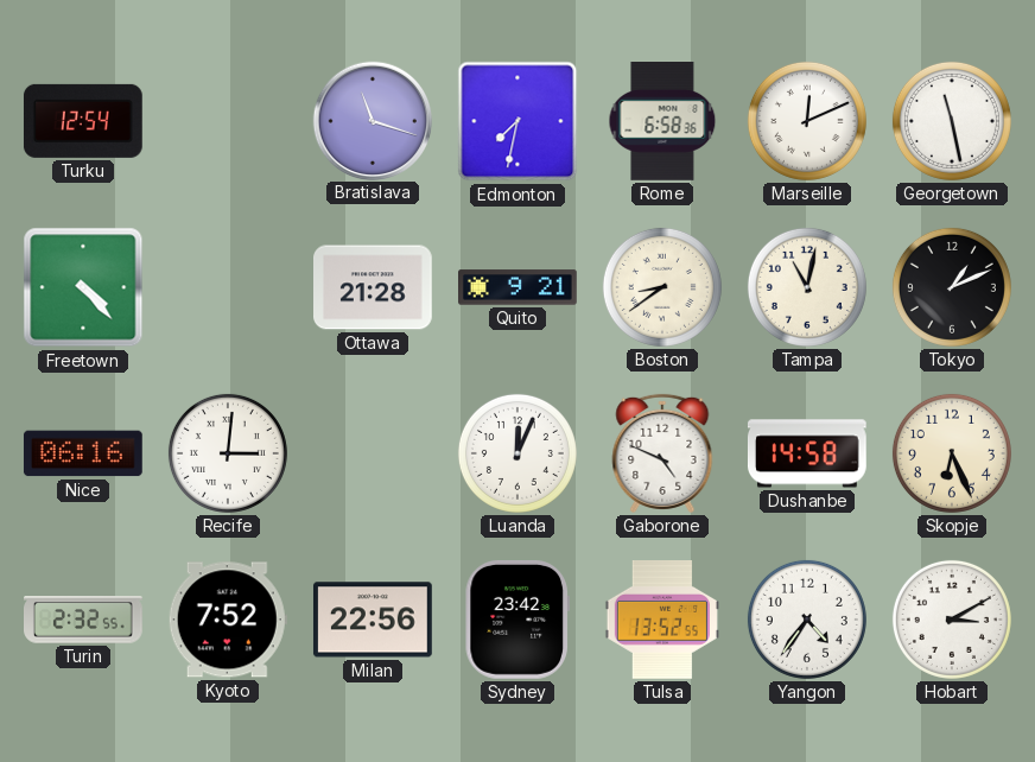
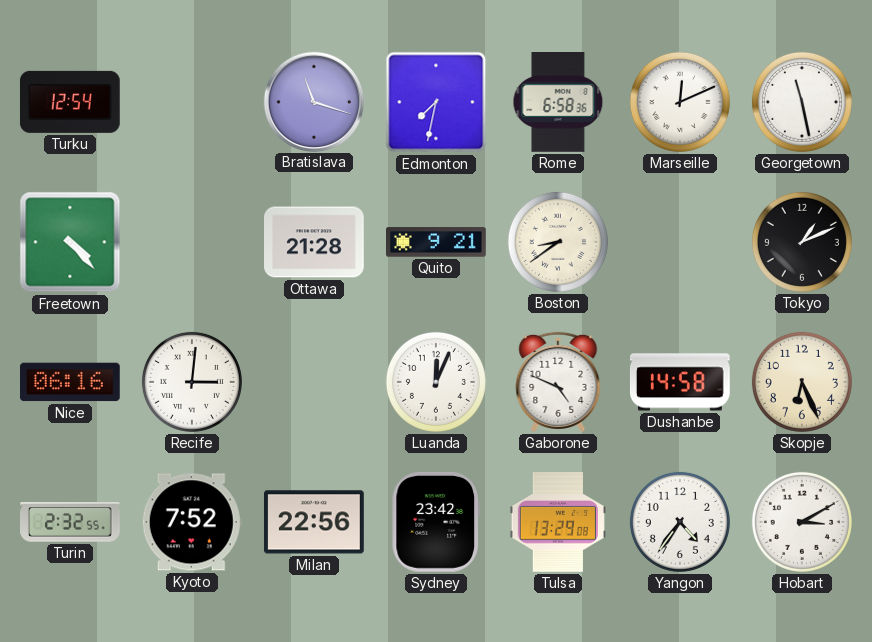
Tampa: 11:02 -> none
Tulsa: 13:52 -> 13:29
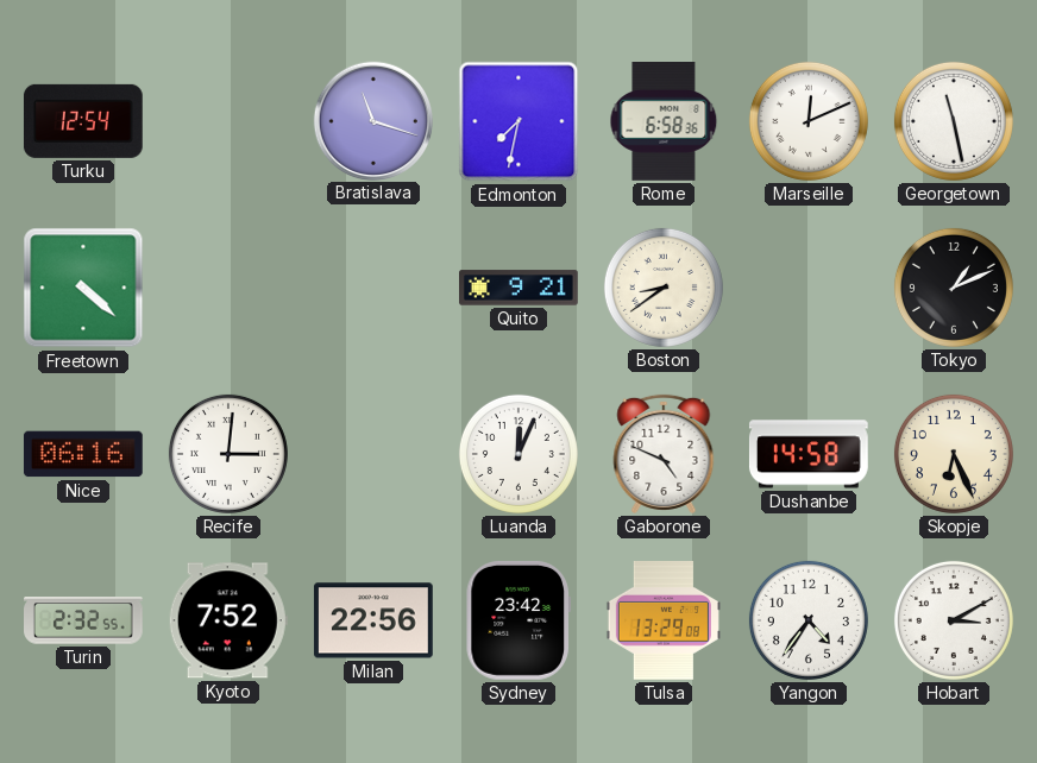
Freetown: 4:23 -> 4:22
Ottawa: 21:28 -> none
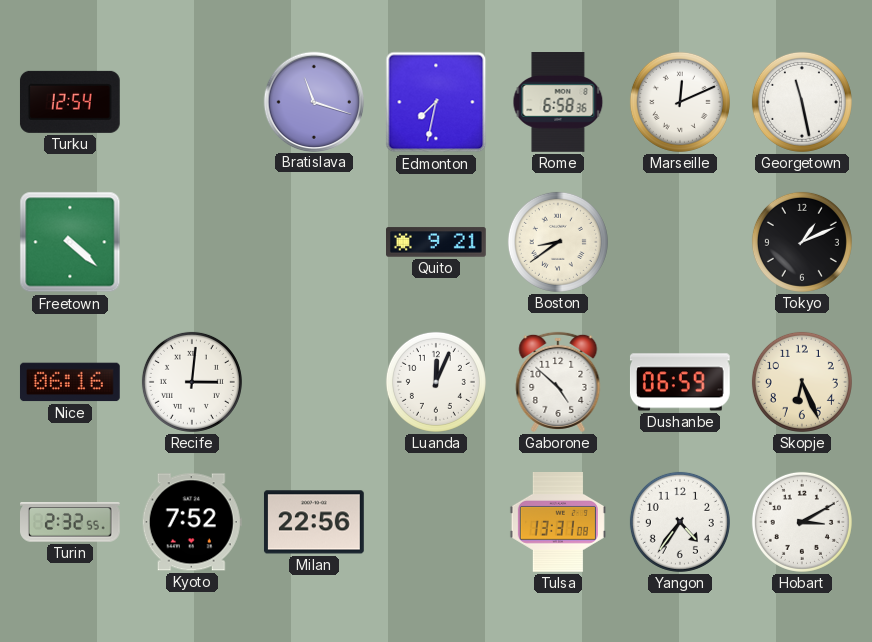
Gaborone: 4:49 -> 4:52
Dushanbe: 14:58 -> 06:59
Sydney: 23:42 -> none
Tulsa: 13:29 -> 13:31
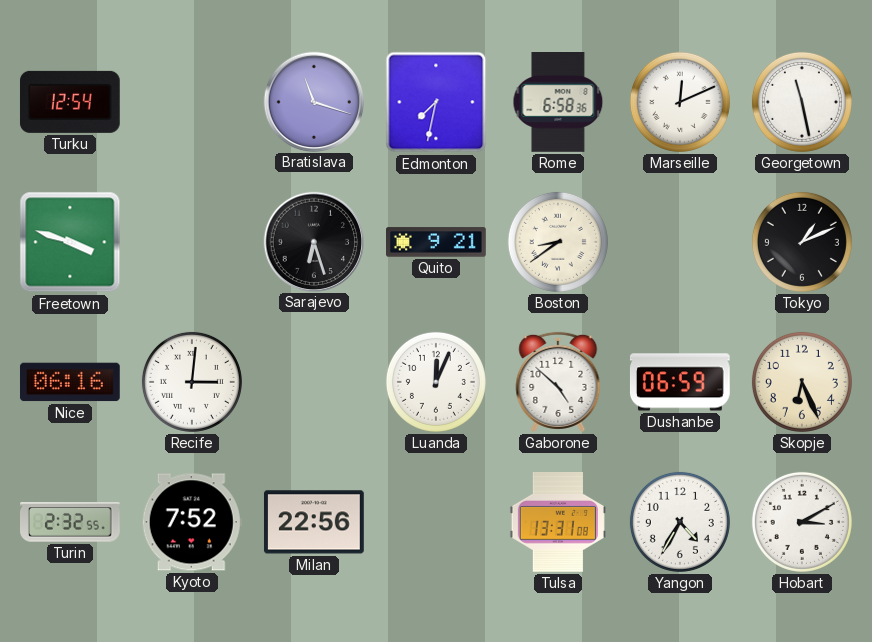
Freetown: 4:22 -> 3:48
Sarajevo: none -> 6:27
Yangon: 4:36 -> 4:35
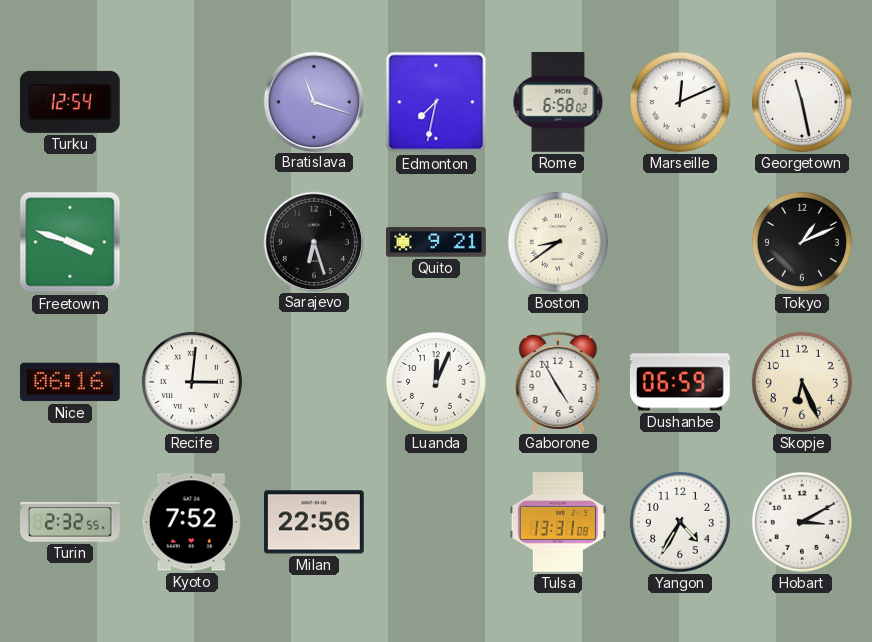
Rome: 6:58:36 -> 6:58:02
Gaborone: 4:52 -> 4:55
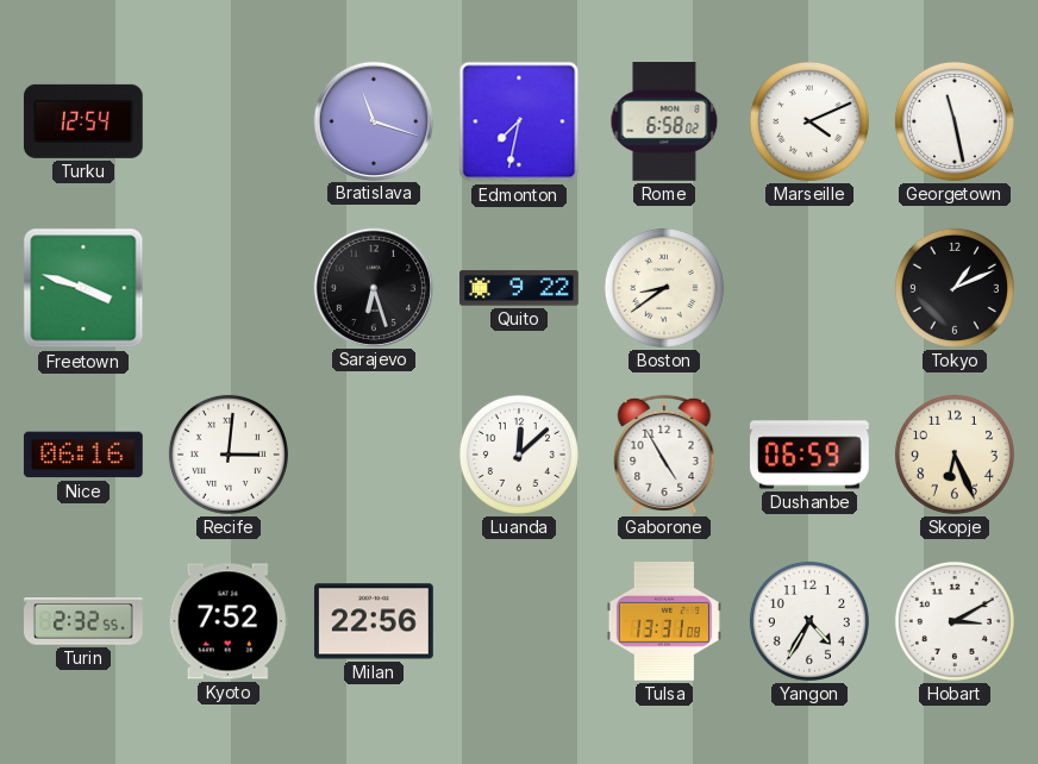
Marseille: 12:11 -> 4:11
Quito: 9:21 -> 9:22
Luanda: 12:04 -> 12:08
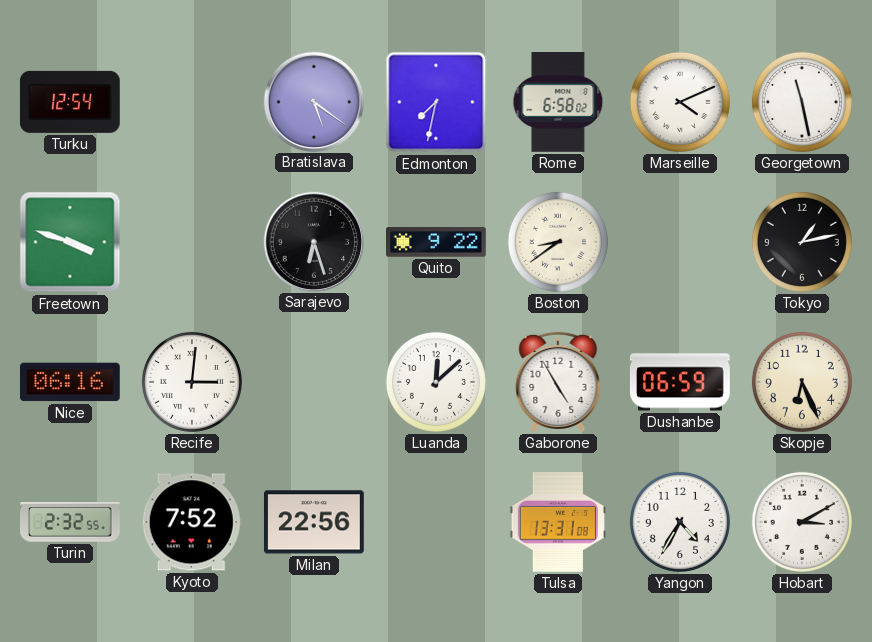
Bratislava: 11:18 -> 5:21
Tokyo: 1:11 -> 1:13
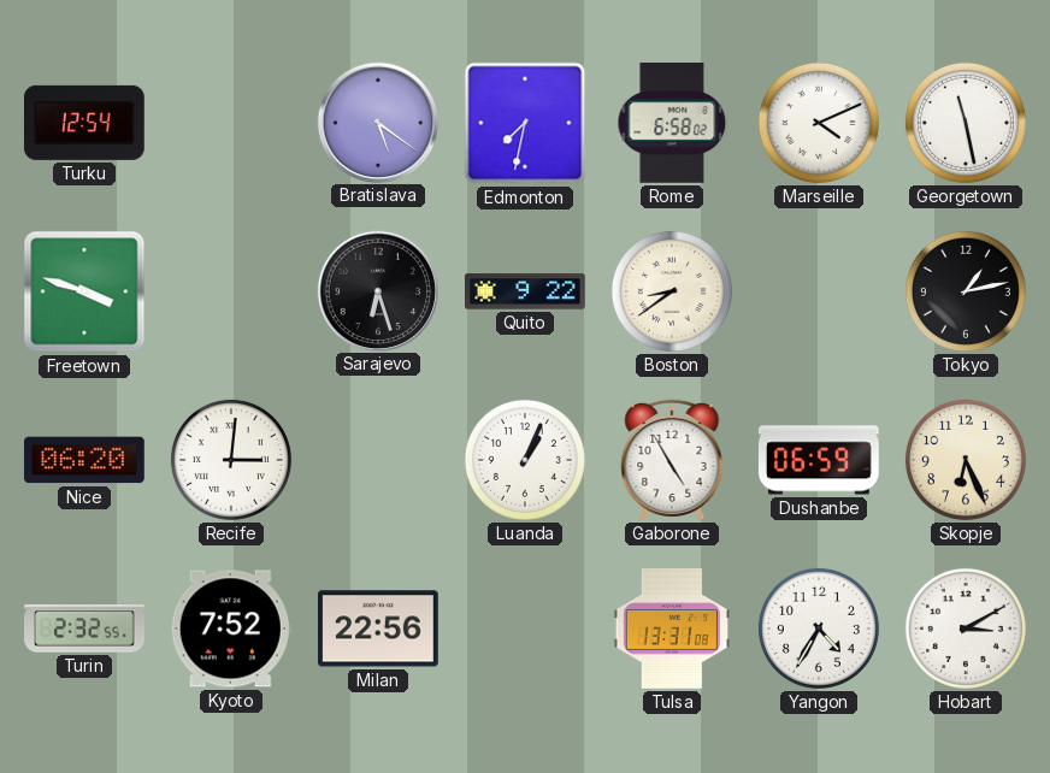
Nice: 06:16 -> 06:20
Luanda: 12:08 -> 1:04
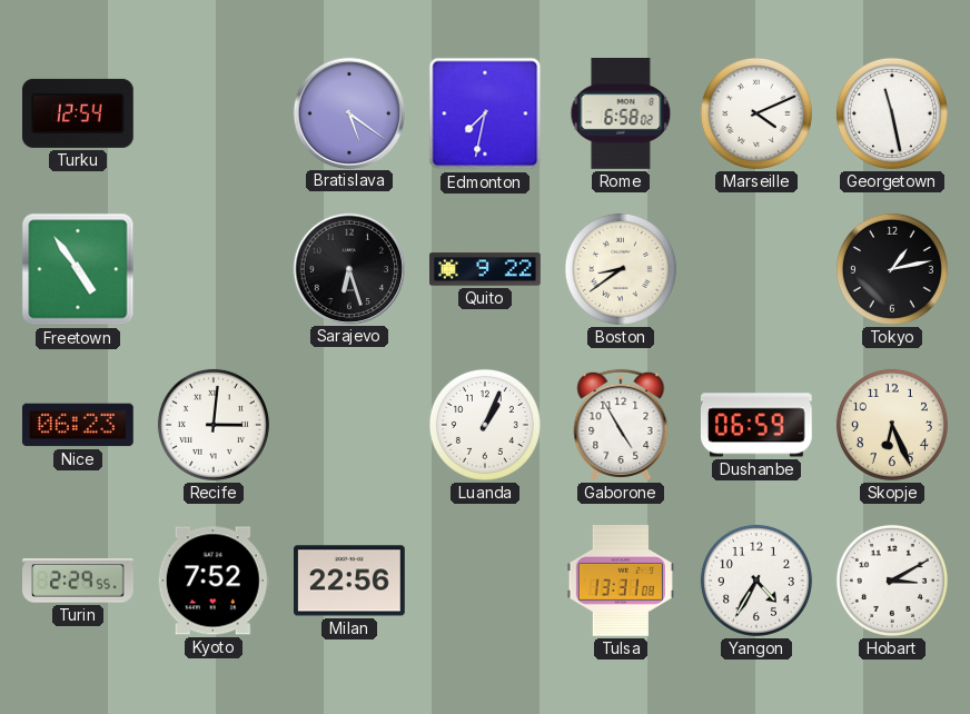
Freetown: 3:48 -> 4:54
Nice: 06:20 -> 06:23
Turin: 2:32 -> 2:29
